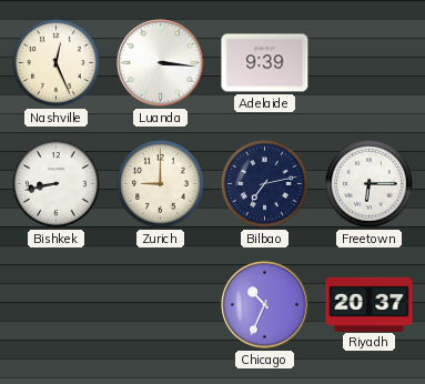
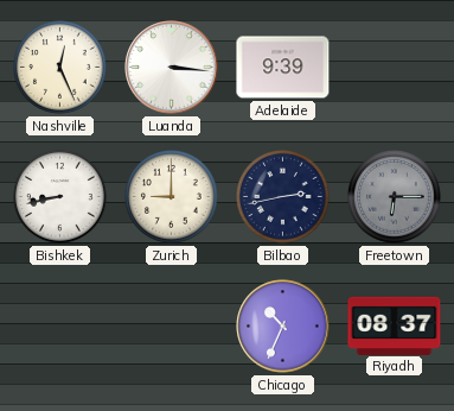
Bilbao: 7:13 -> 2:43
Freetown dial: white -> grey
Riyadh: 20:37 -> 08:37
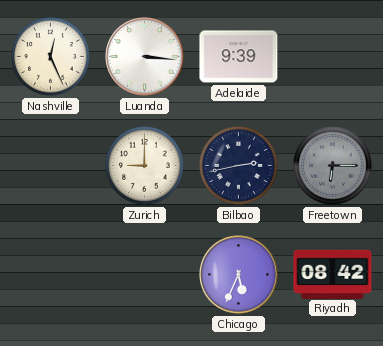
Bishkek: 8:43 -> none
Chicago: 10:34 -> 5:34
Riyadh: 08:37 -> 08:42
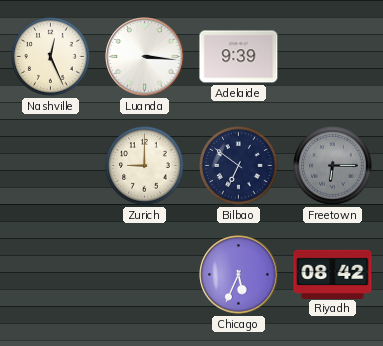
Bilbao: 2:43 -> 6:51
